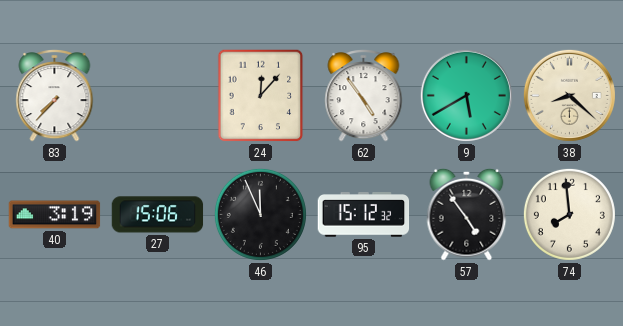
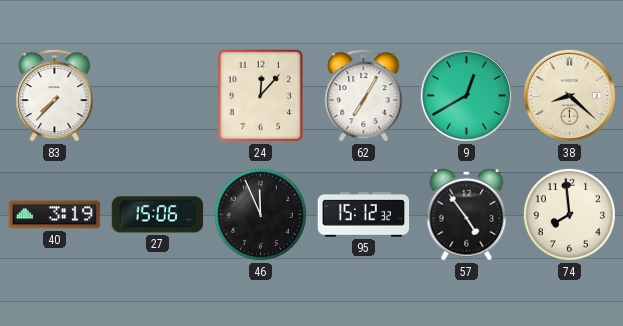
62: 4:54 -> 7:05
9: 5:40 -> 12:40
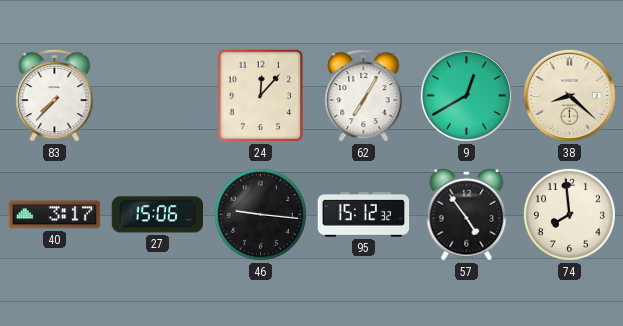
40: 3:19 -> 3:17
46: 11:56 -> 9:16
